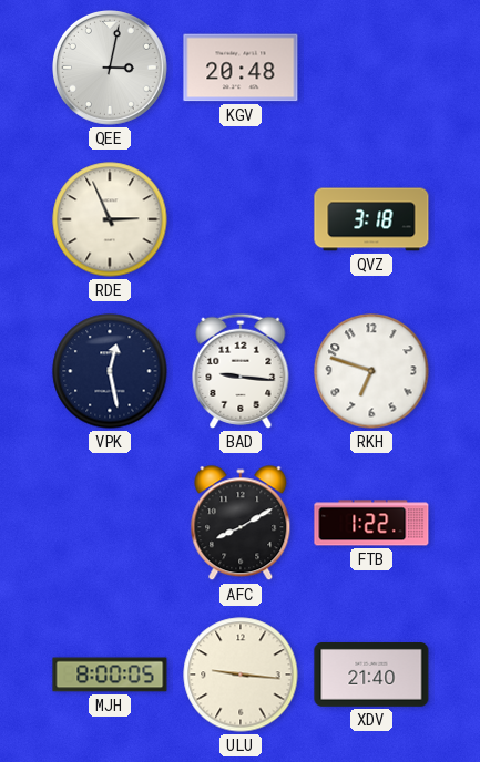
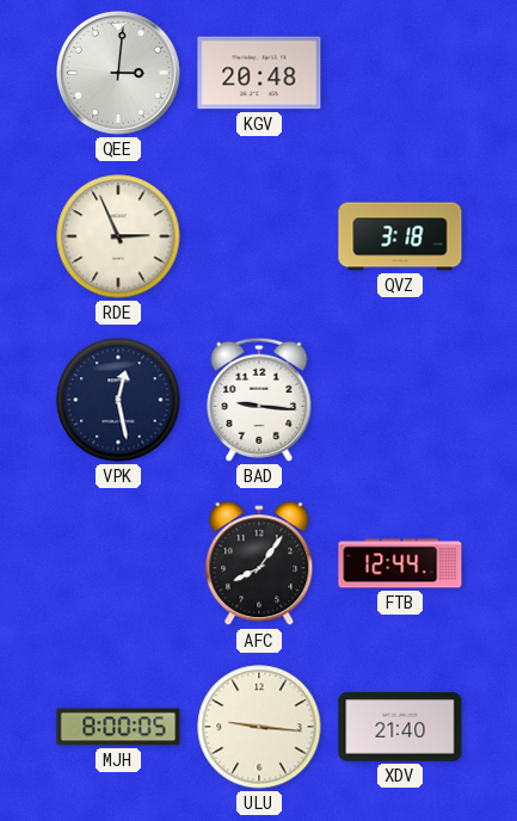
QEE: 3:02 -> 3:01
RKH: 6:48 -> none
AFC: 8:10 -> 8:06
FTB: 1:22 -> 12:44
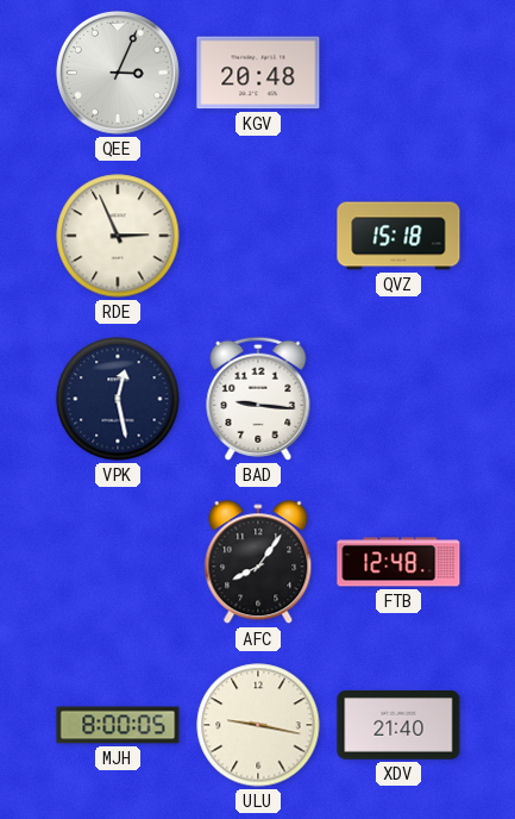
QEE: 3:01 -> 3:04
QVZ: 3:18 -> 15:18
FTB: 12:44 -> 12:48
ULU: 9:16 -> 9:17
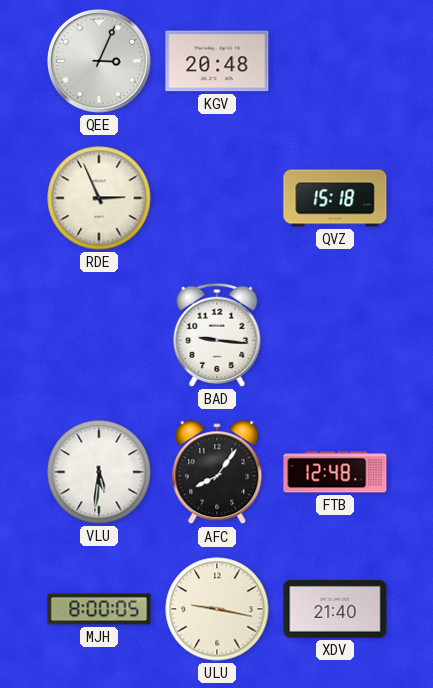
VPK: 12:28 -> none
VLU: none -> 5:31
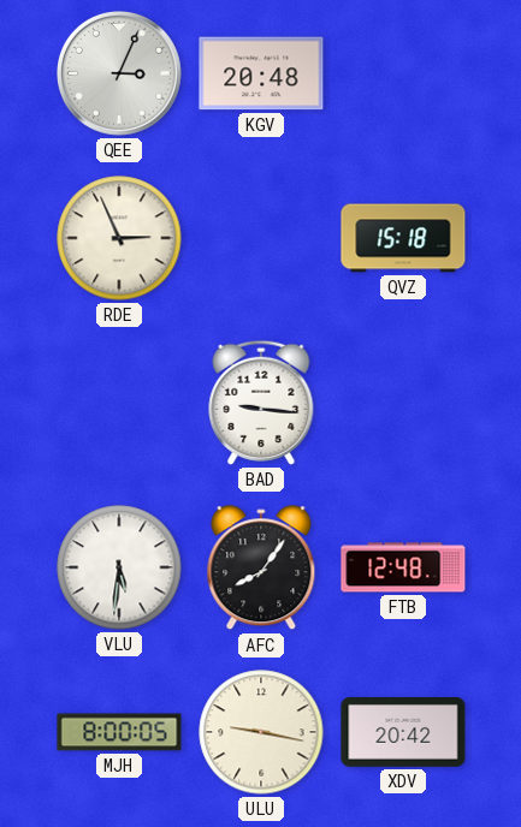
XDV: 21:40 -> 20:42
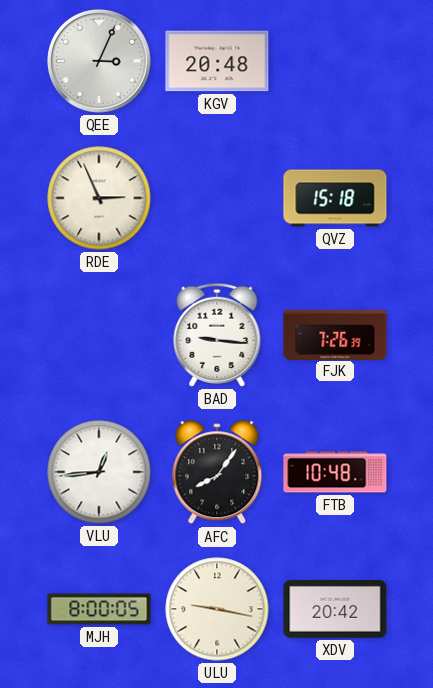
FJK: none -> 7:26
VLU: 5:31 -> 12:44
FTB: 12:48 -> 10:48
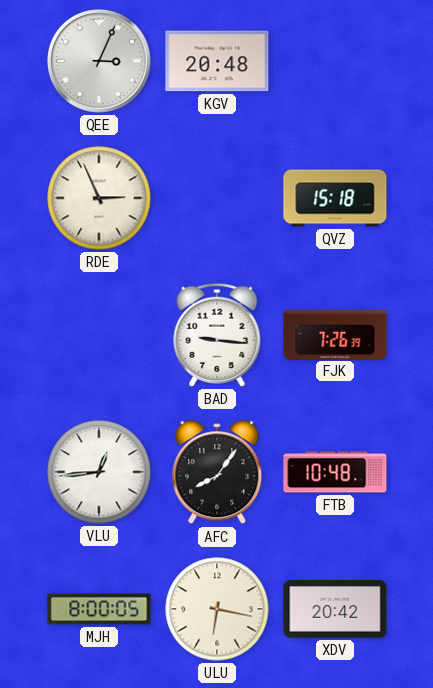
ULU: 9:17 -> 6:17
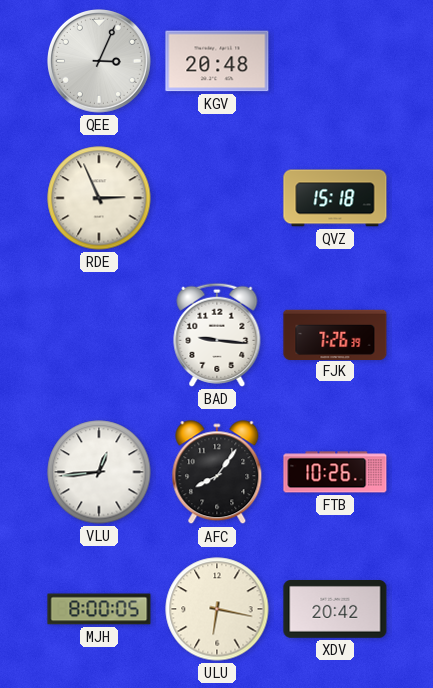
FTB: 10:48 -> 10:26
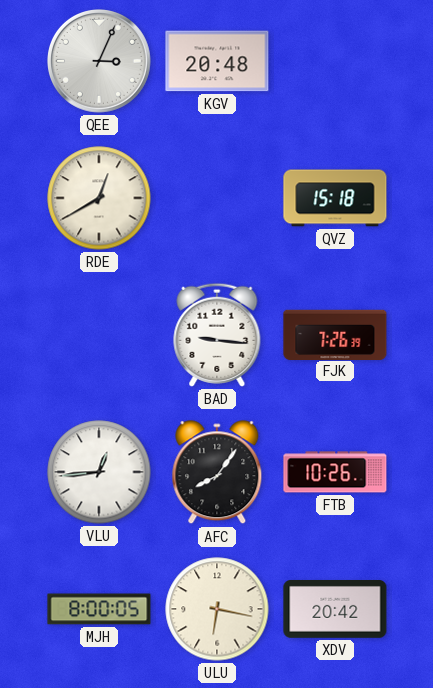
RDE: 2:56 -> 12:40
